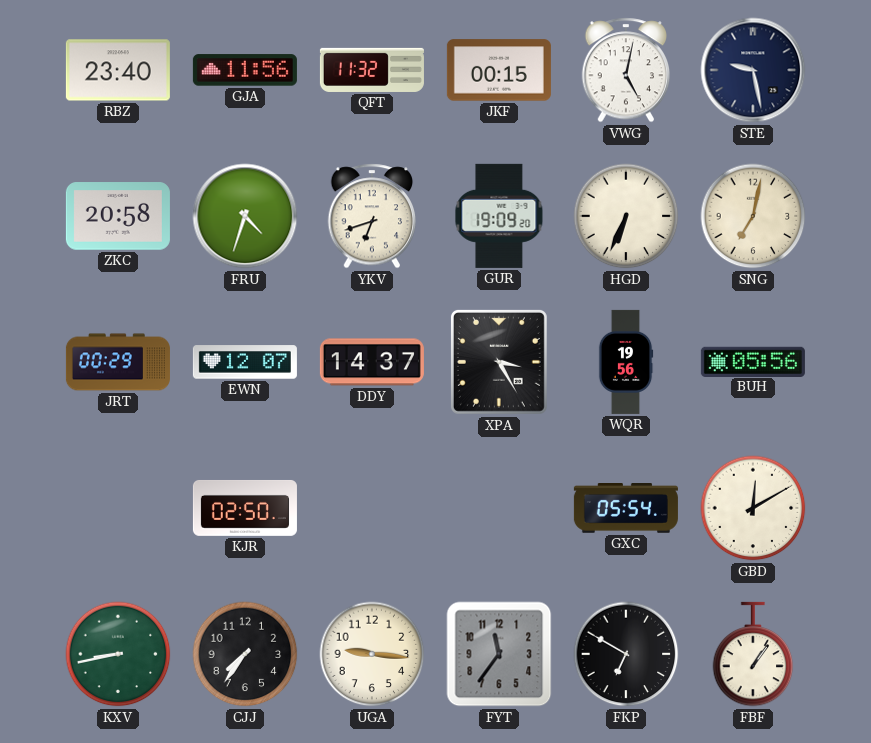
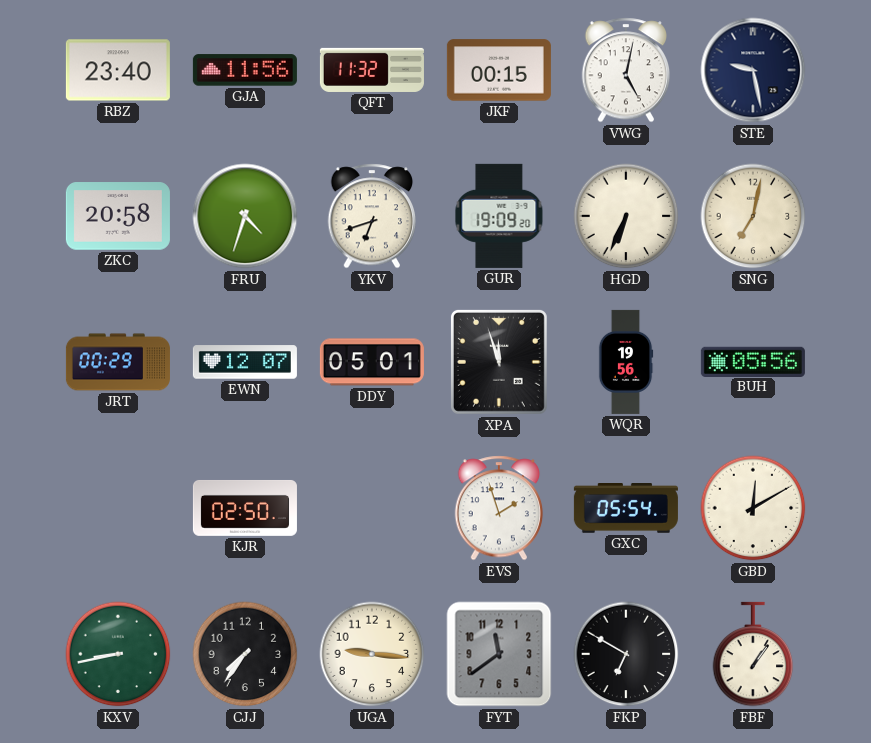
DDY: 14:37 -> 05:01
XPA: 3:25 -> 11:57
EVS: none -> 1:57
FYT: 11:36 -> 11:39
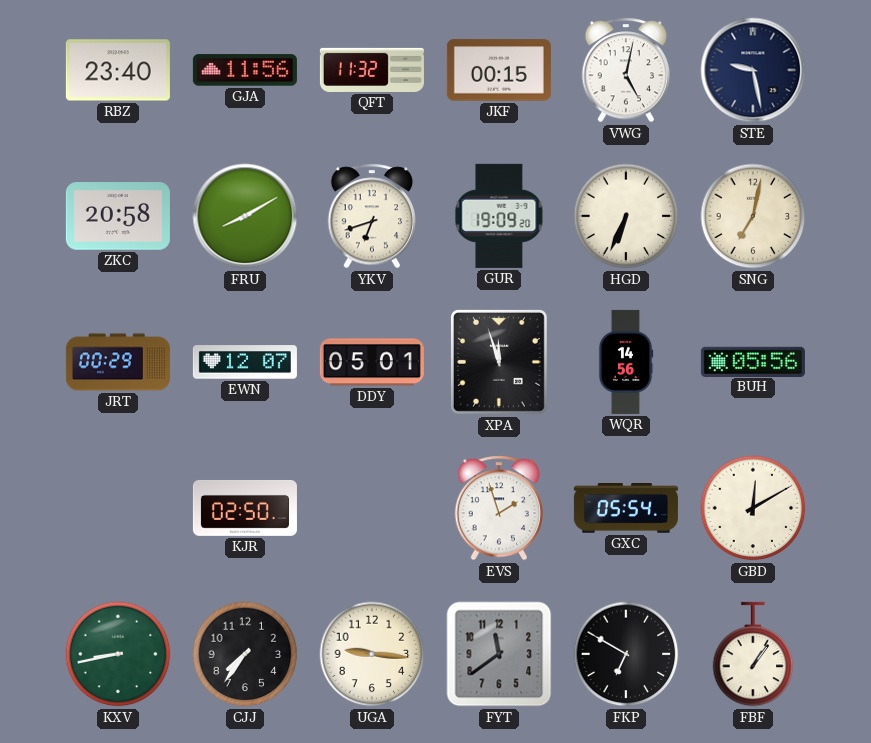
FRU: 4:33 -> 8:10
WQR: 19:56 -> 14:56
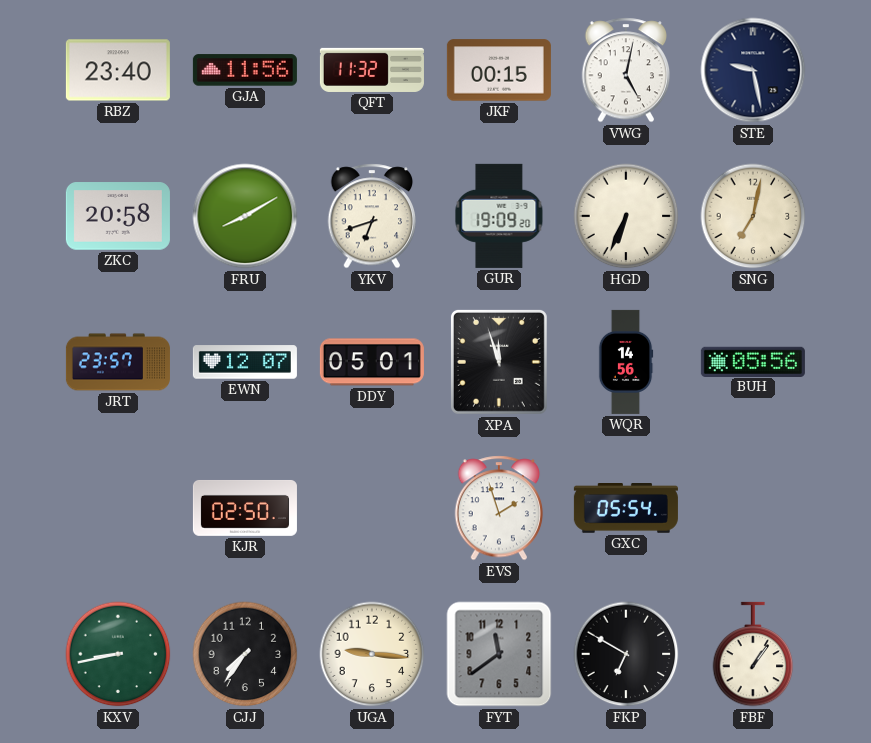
JRT: 00:29 -> 23:57
GBD: 12:10 -> none
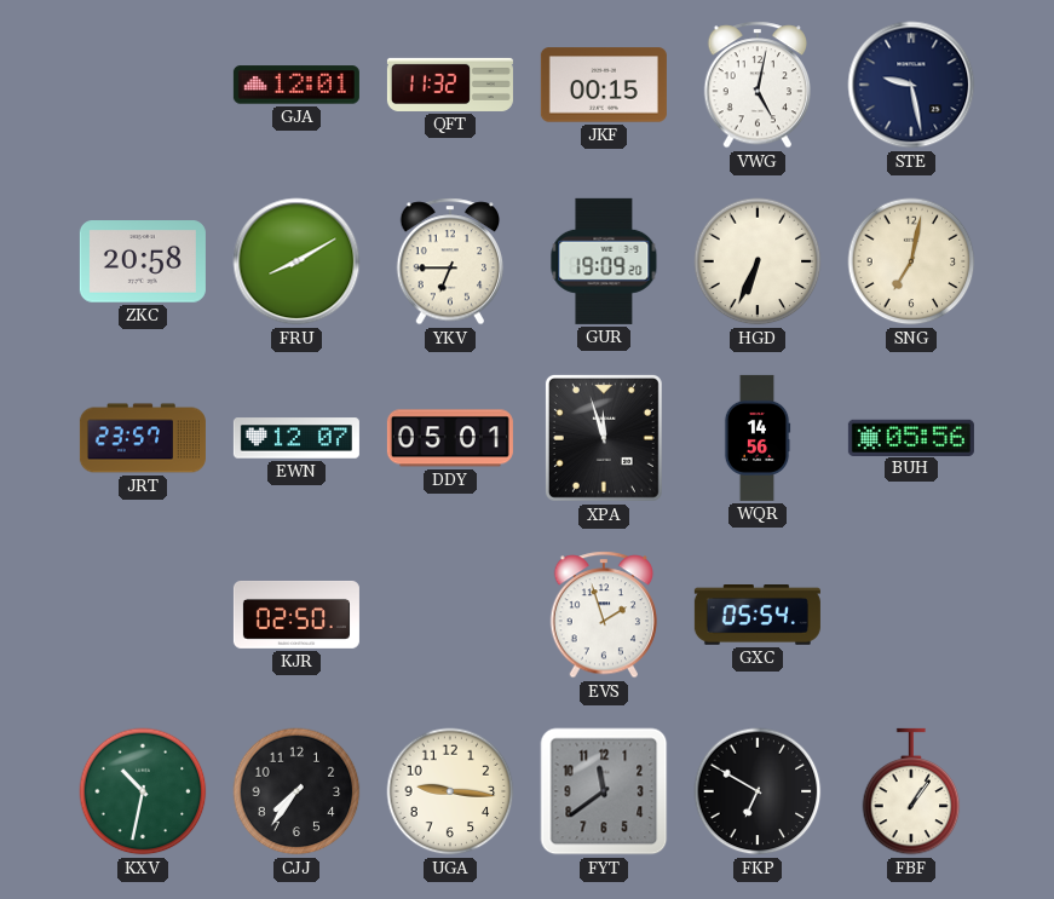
RBZ: 23:40 -> none
GJA: 11:56 -> 12:01
YKV: 6:42 -> 6:45
KXV: 8:43 -> 10:32
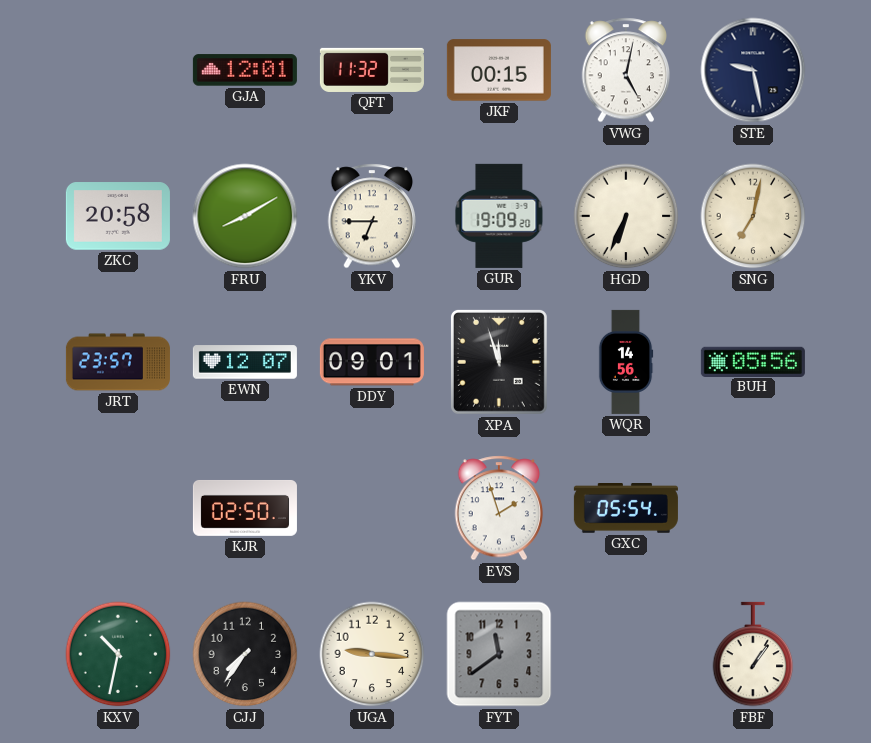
DDY: 05:01 -> 09:01
FKP: 6:50 -> none
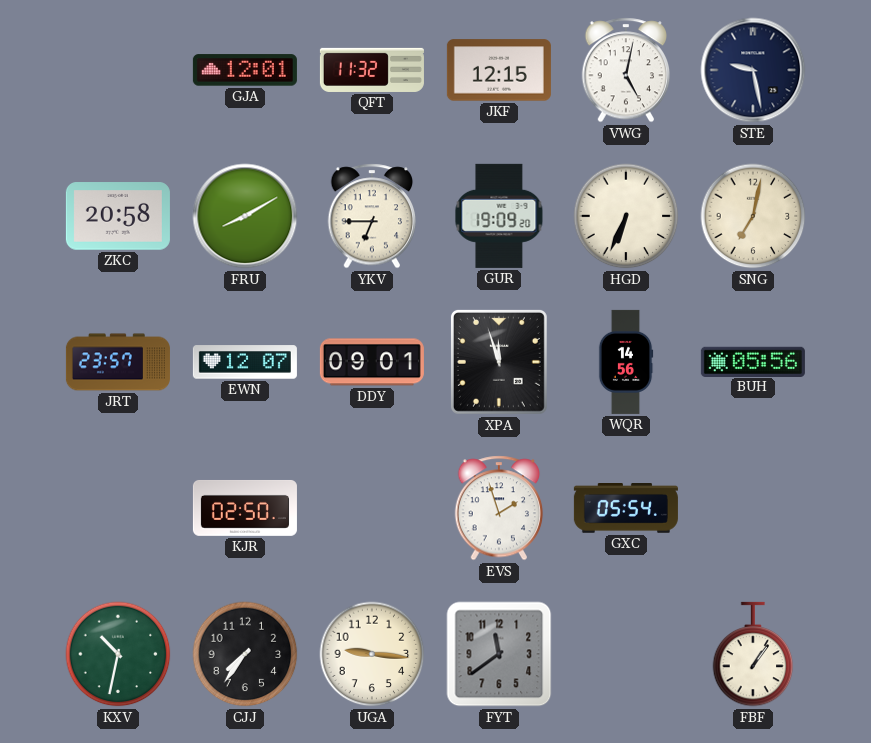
JKF: 00:15 -> 12:15
